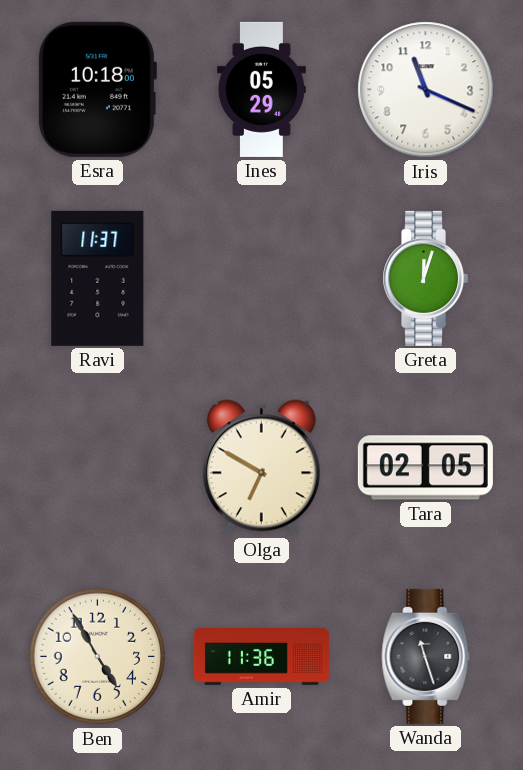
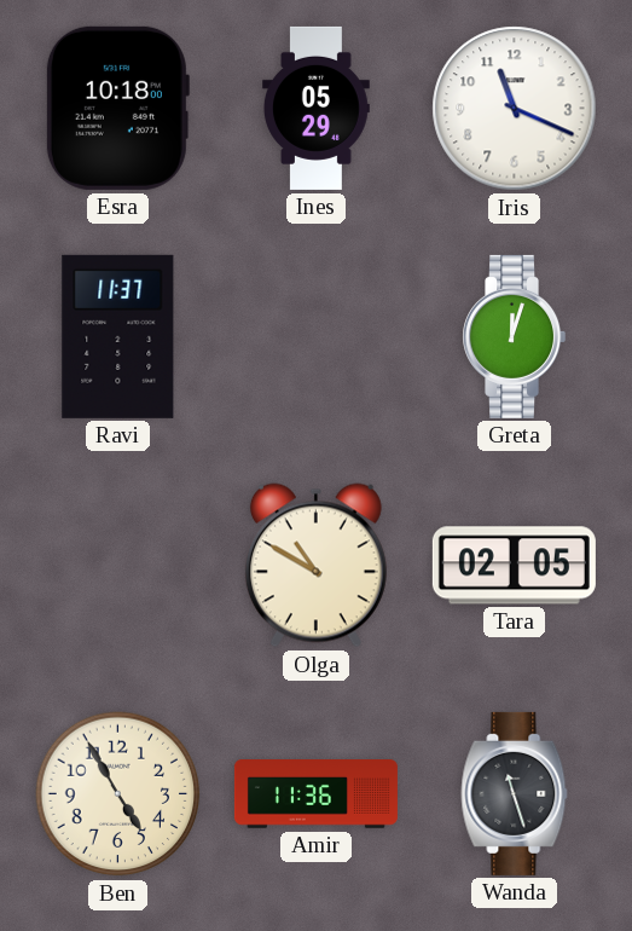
Olga: 6:50 -> 10:50
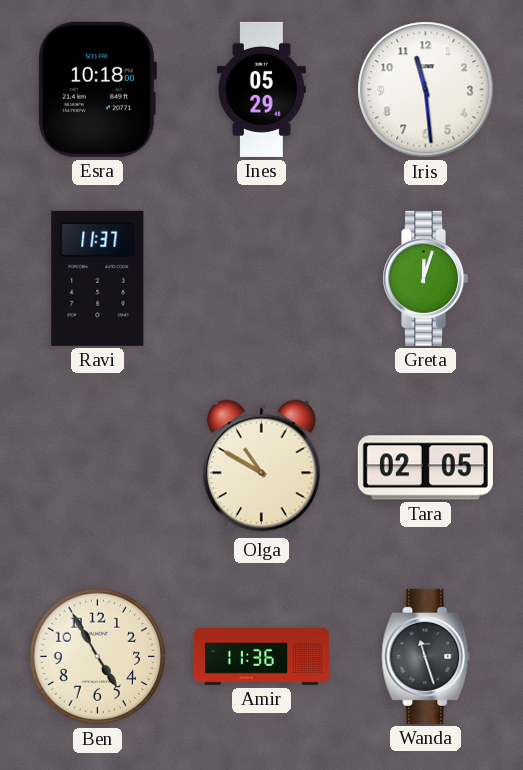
Iris: 11:19 -> 11:29
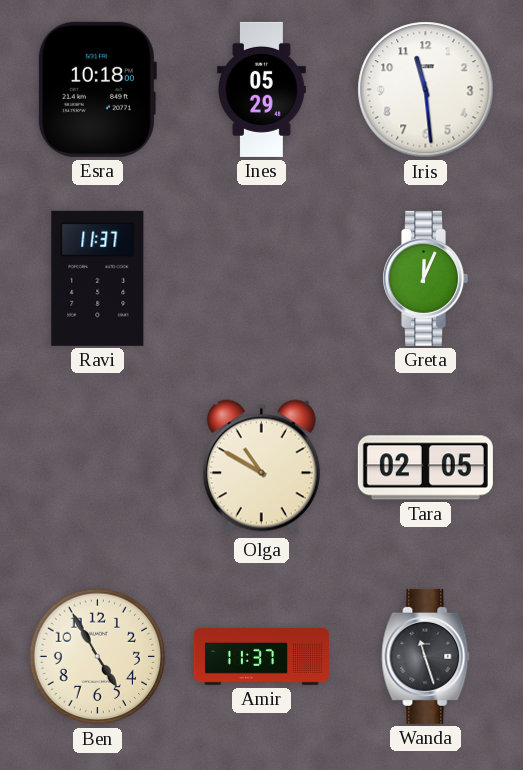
Greta: 12:03 -> 12:04
Amir: 11:36 -> 11:37
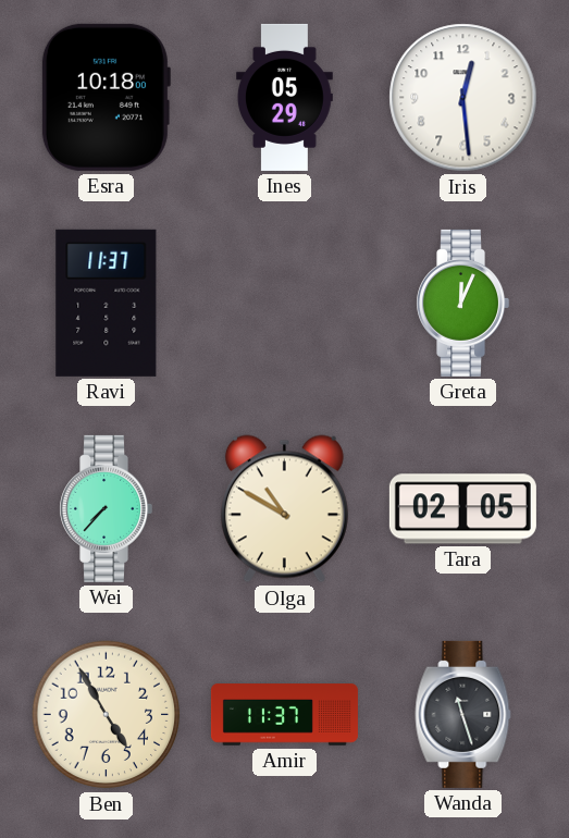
Iris: 11:29 -> 12:29
Wei: none -> 7:37
